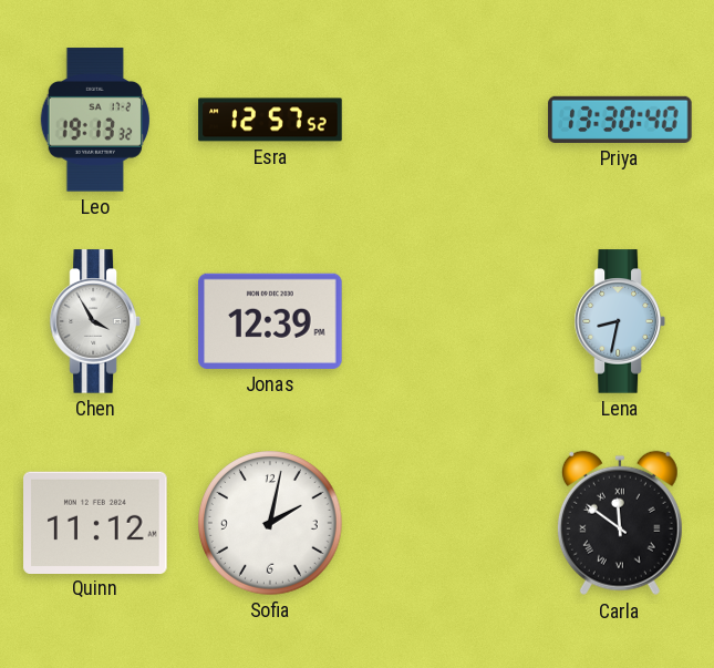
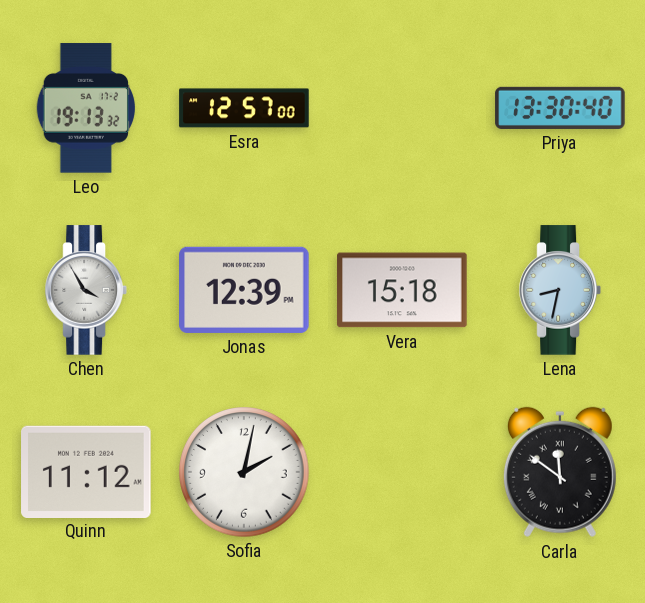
Esra: 12:57:52 -> 12:57:00
Vera: none -> 15:18
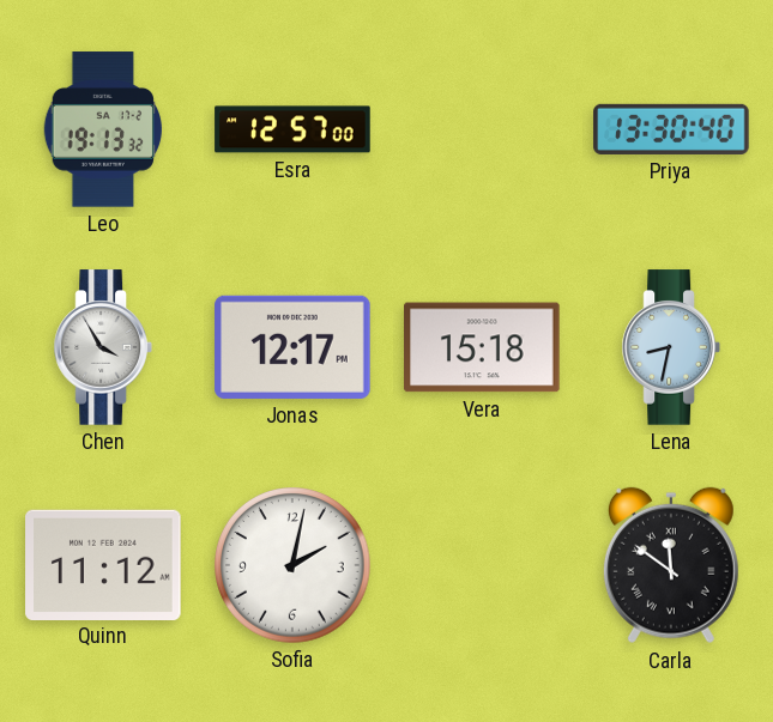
Jonas: 12:39 -> 12:17
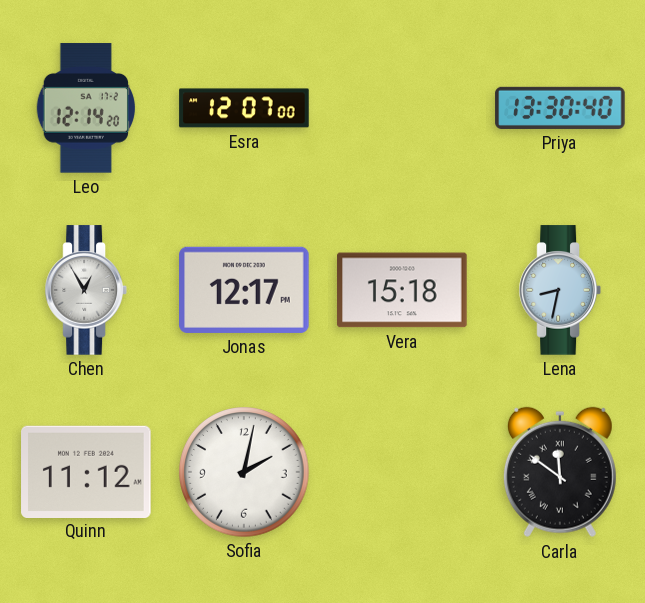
Leo: 19:13 -> 12:14
Esra: 12:57 -> 12:07
Chen: 3:55 -> 12:55
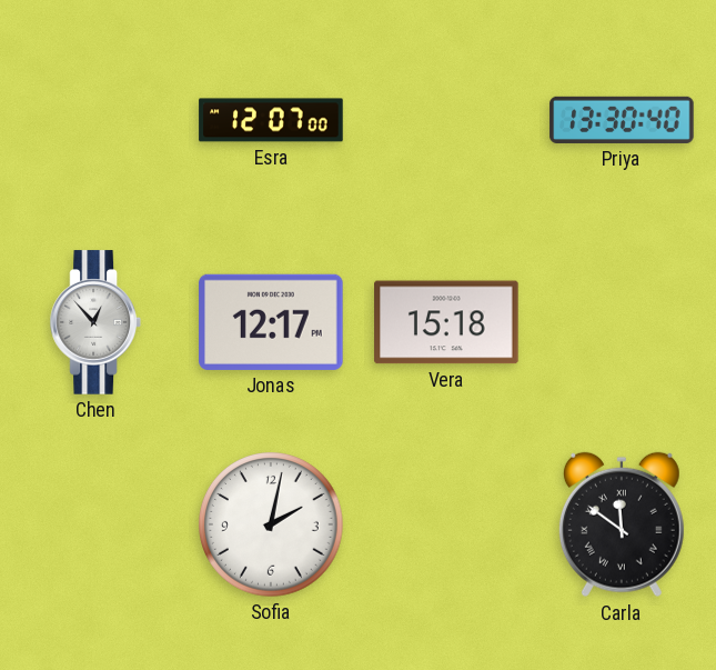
Leo: 12:14 -> none
Chen: 12:55 -> 12:53
Lena: 8:32 -> none
Quinn: 11:12 -> none
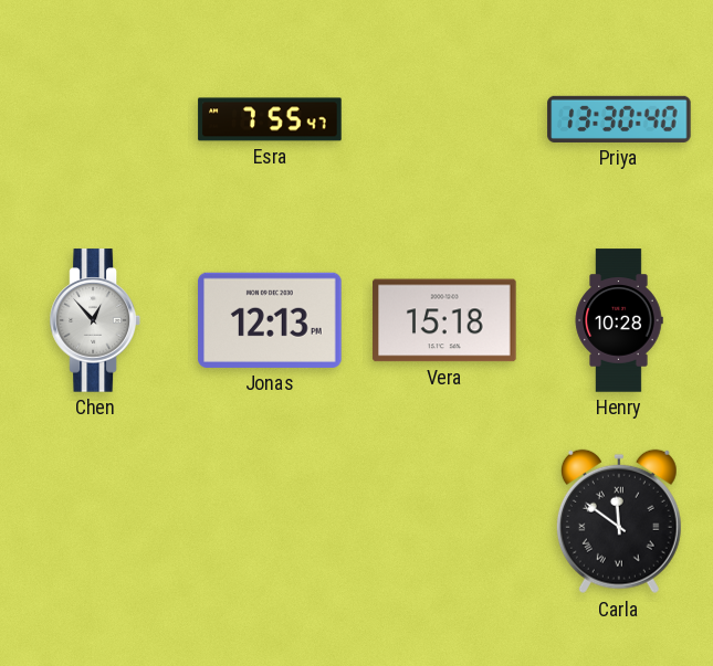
Esra: 12:07 -> 7:55
Jonas: 12:17 -> 12:13
Henry: none -> 10:28
Sofia: 2:02 -> none
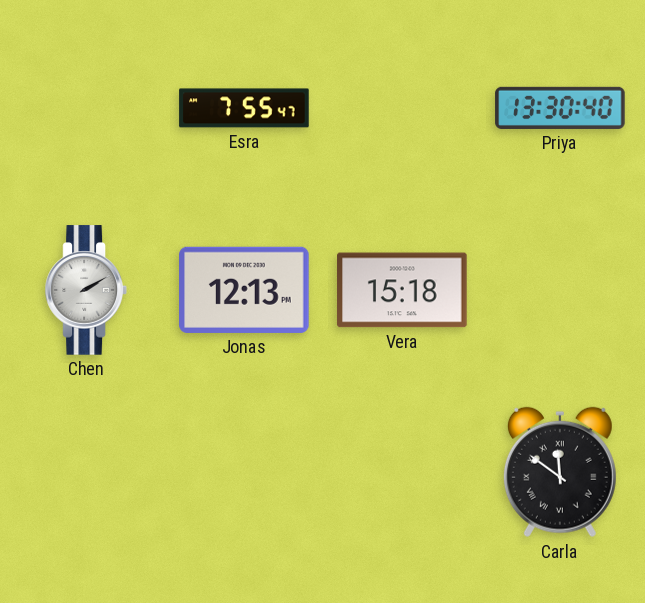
Chen: 12:53 -> 2:10
Henry: 10:28 -> none
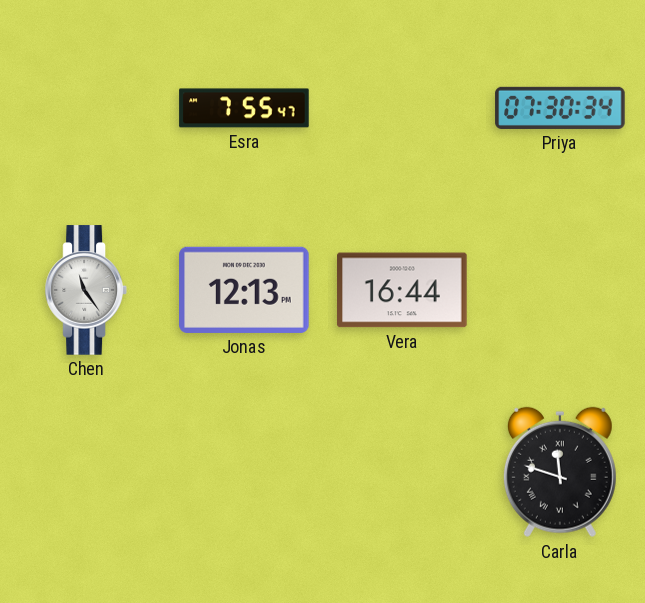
Priya: 13:30 -> 07:30
Chen: 2:10 -> 11:24
Vera: 15:18 -> 16:44
Carla: 11:51 -> 11:48
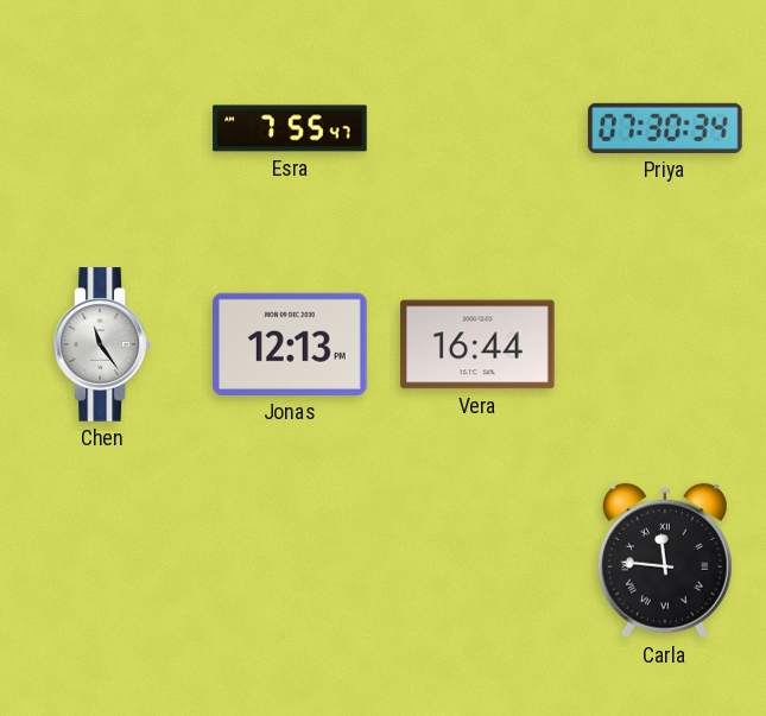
Carla: 11:48 -> 11:46
